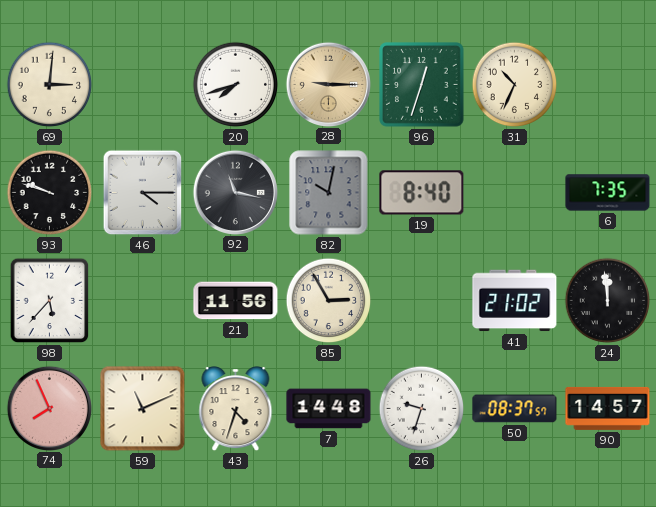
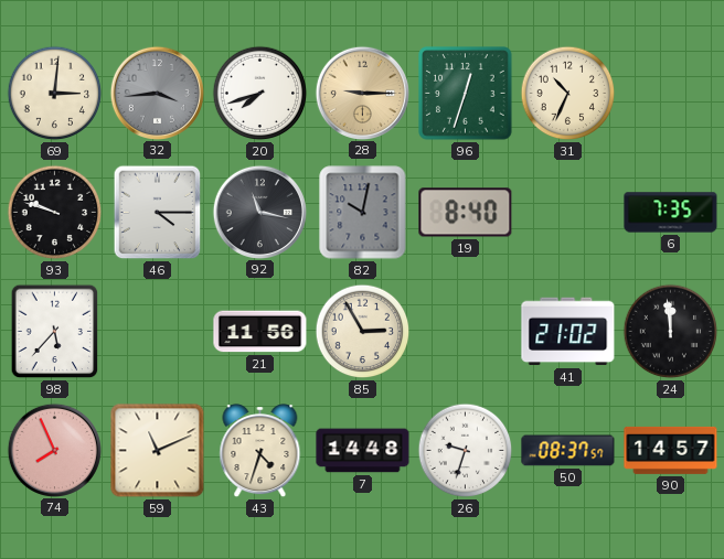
32: none -> 3:44
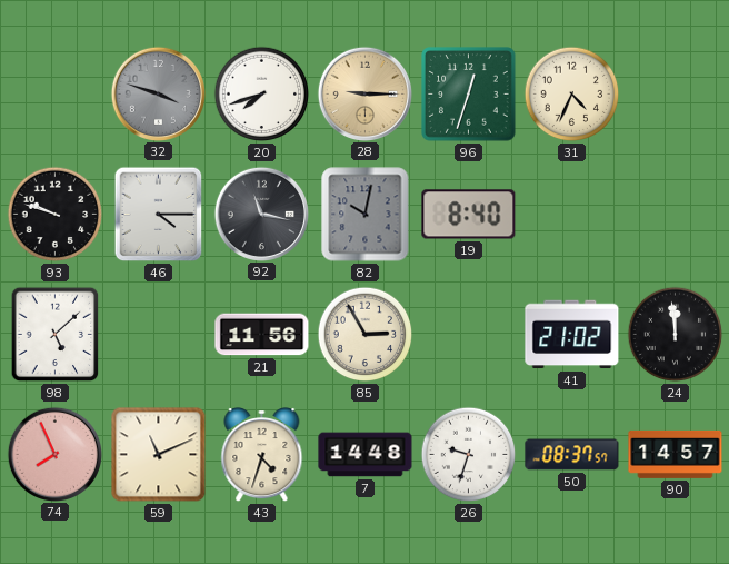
69: 3:01 -> none
32: 3:44 -> 3:48
31: 10:34 -> 4:34
6: 7:35 -> none
98: 5:37 -> 5:08
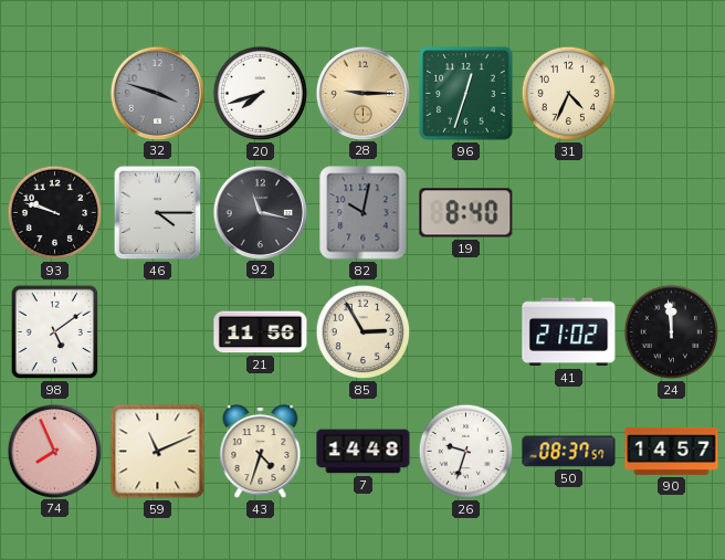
98: 5:08 -> 5:09
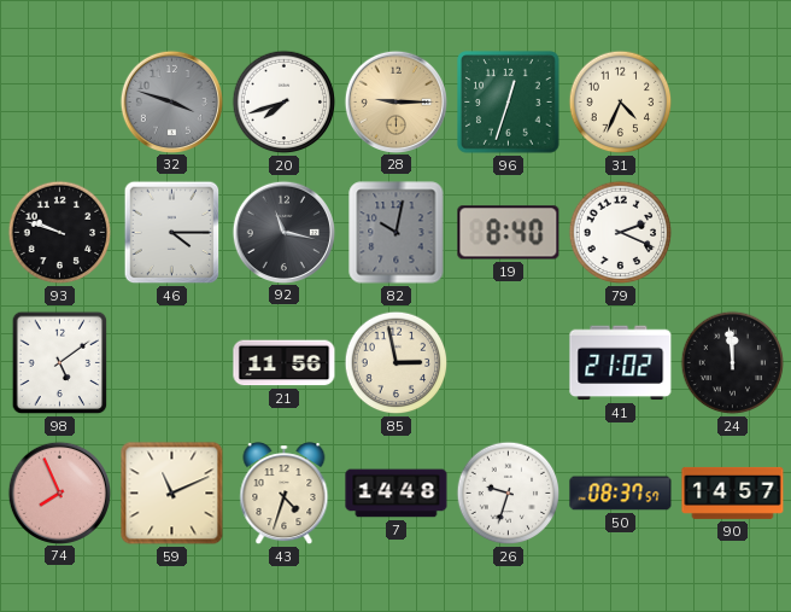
79: none -> 2:19
85: 2:55 -> 2:58
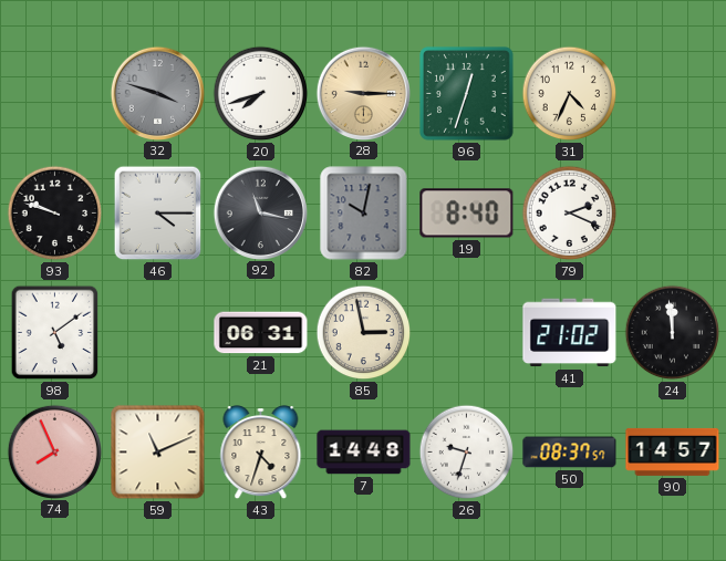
21: 11:56 -> 06:31
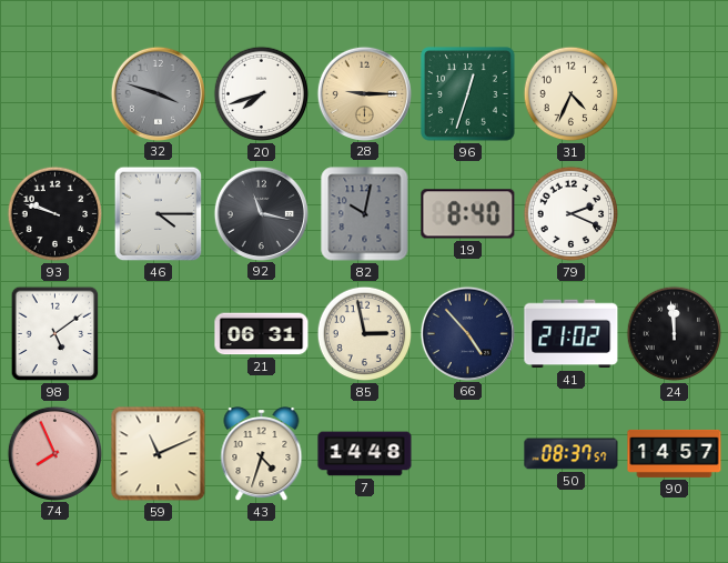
66: none -> 4:53
26: 9:33 -> none
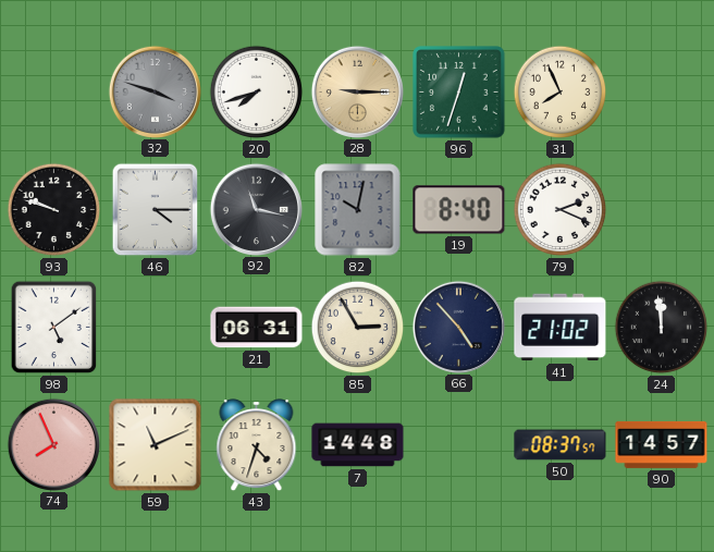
31: 4:34 -> 7:56
85: 2:58 -> 2:55
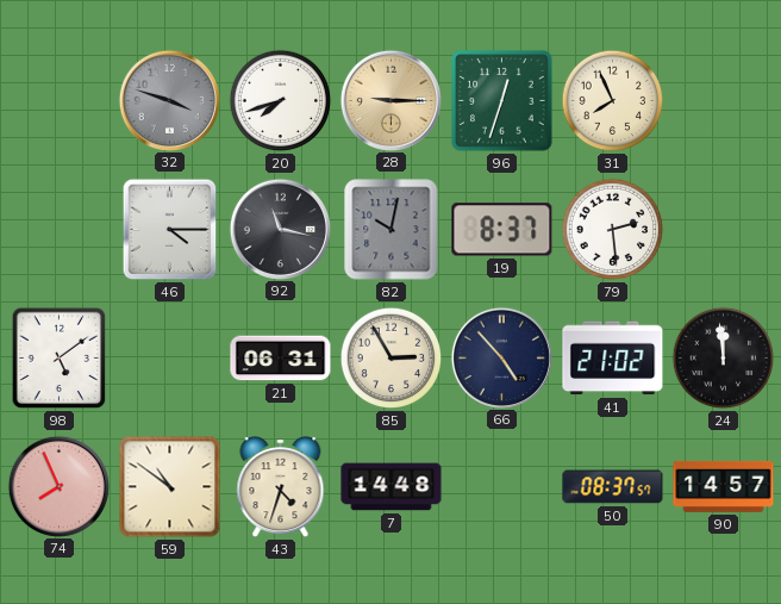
93: 9:48 -> none
19: 8:40 -> 8:37
79: 2:19 -> 2:29
59: 11:11 -> 10:51
